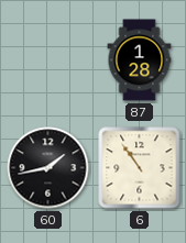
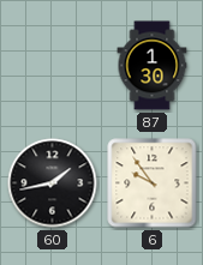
87: 1:28 -> 1:30
6: 10:54 -> 9:54
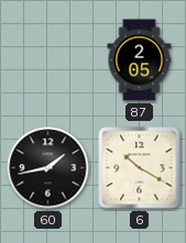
87: 1:30 -> 2:05
6: 9:54 -> 10:20
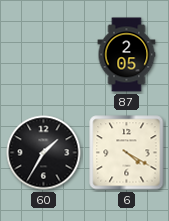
60: 1:43 -> 1:35
6: 10:20 -> 4:20
